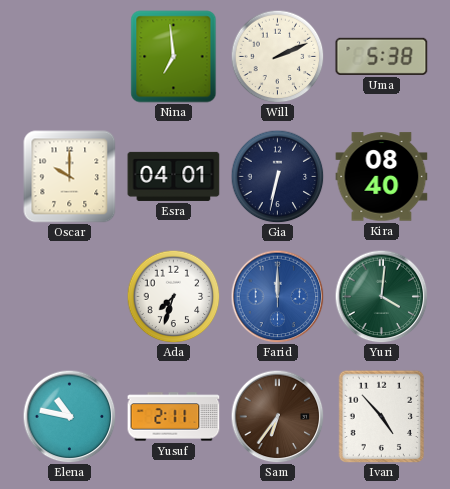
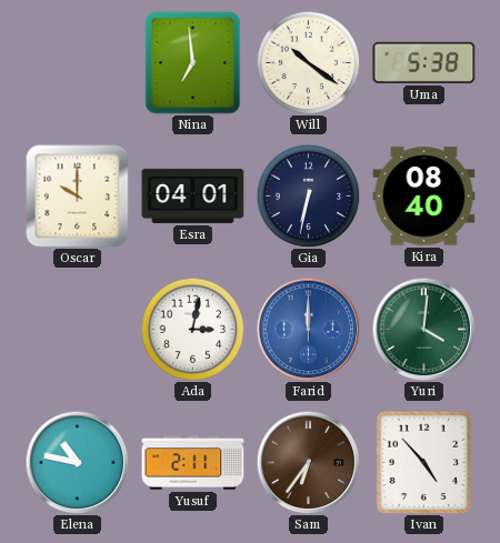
Will: 2:11 -> 10:21
Ada: 7:33 -> 3:02
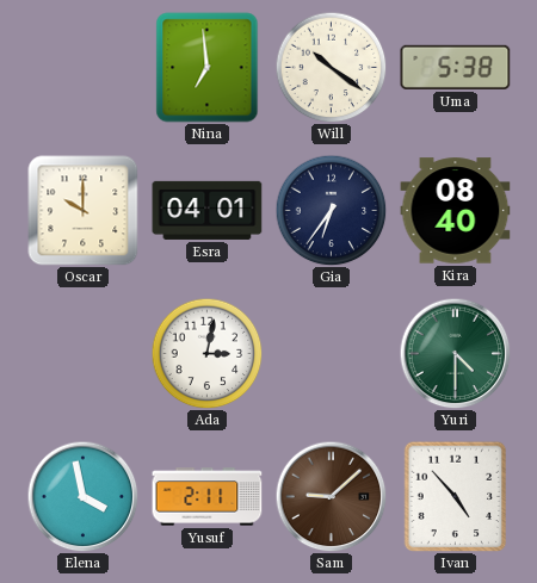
Gia: 6:32 -> 6:36
Farid: 12:00 -> none
Yuri: 4:01 -> 4:30
Elena: 10:47 -> 3:58
Sam: 6:36 -> 9:08
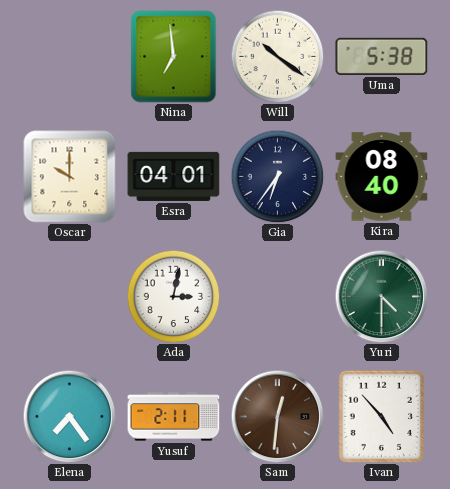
Elena: 3:58 -> 7:24
Sam: 9:08 -> 12:31
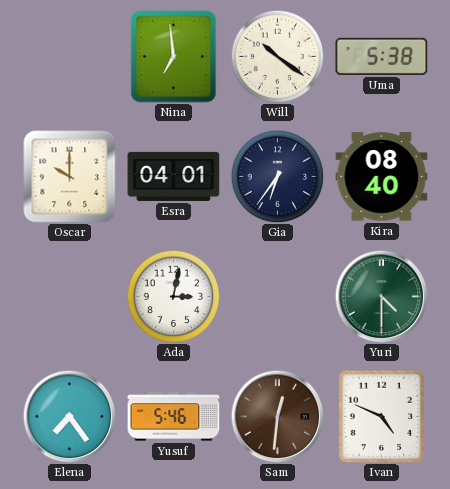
Yusuf: 2:11 -> 5:46
Ivan: 4:53 -> 4:49
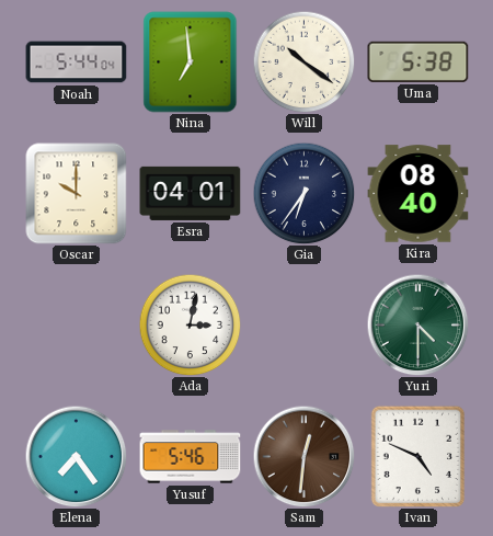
Noah: none -> 5:44
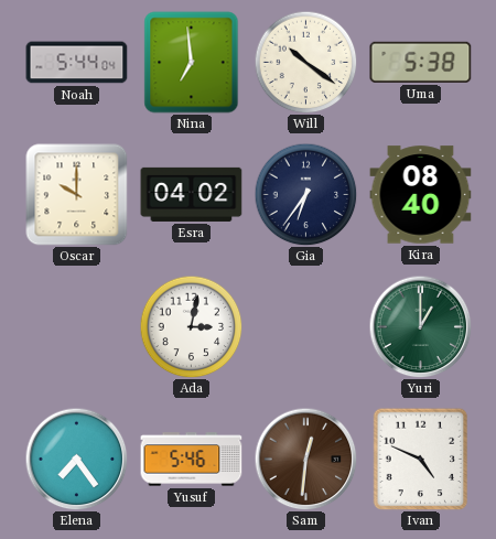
Esra: 04:01 -> 04:02
Yuri: 4:30 -> 1:00
